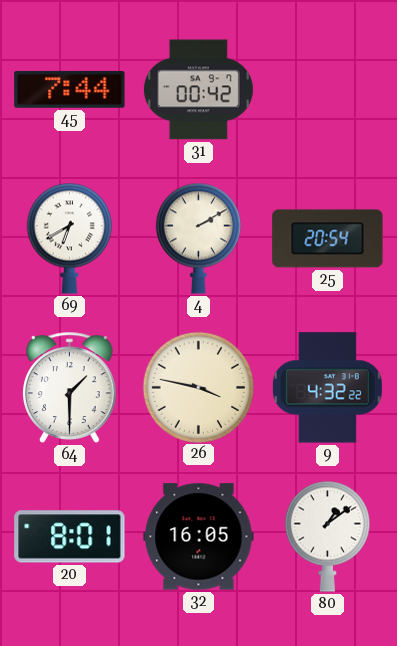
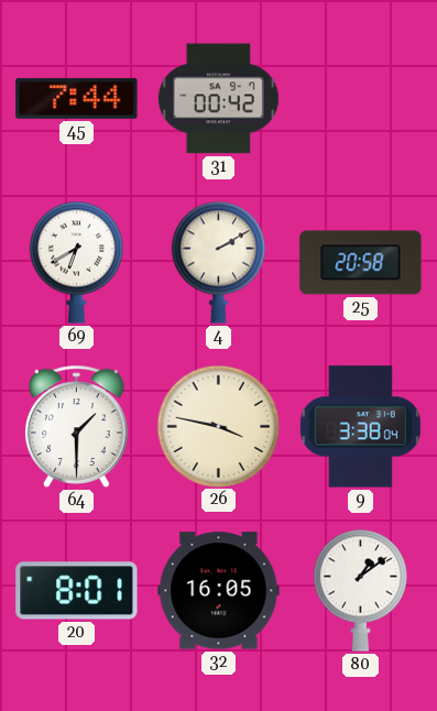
25: 20:54 -> 20:58
9: 4:32 -> 3:38
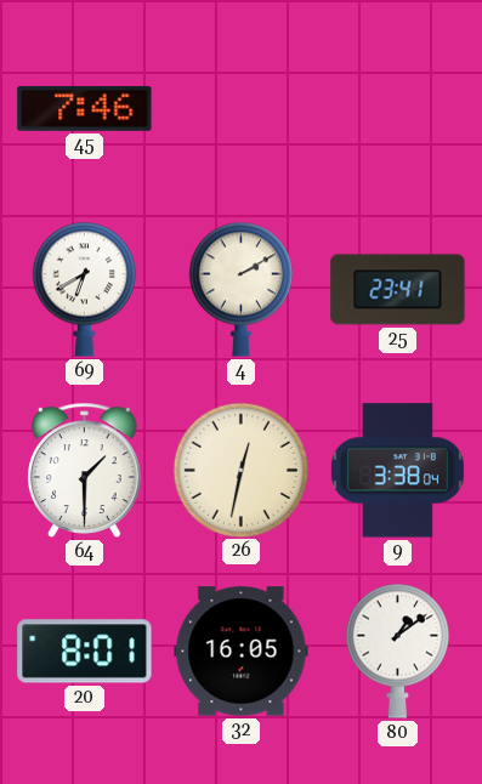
45: 7:44 -> 7:46
31: 00:42 -> none
25: 20:58 -> 23:41
26: 3:47 -> 12:32
